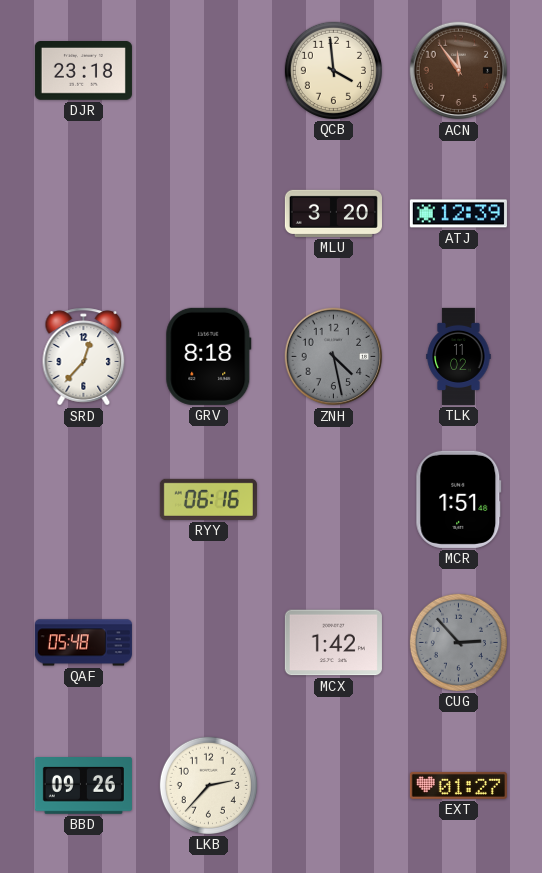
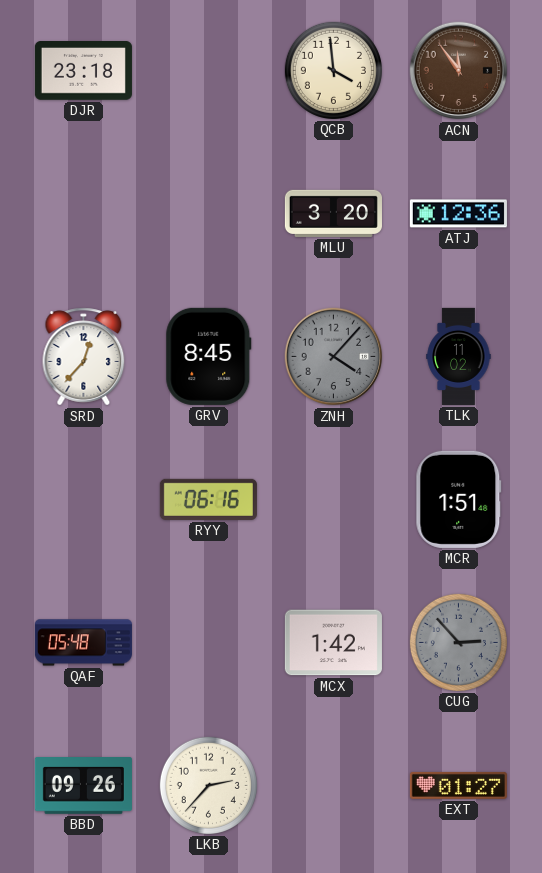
ATJ: 12:39 -> 12:36
GRV: 8:18 -> 8:45
ZNH: 4:28 -> 4:07
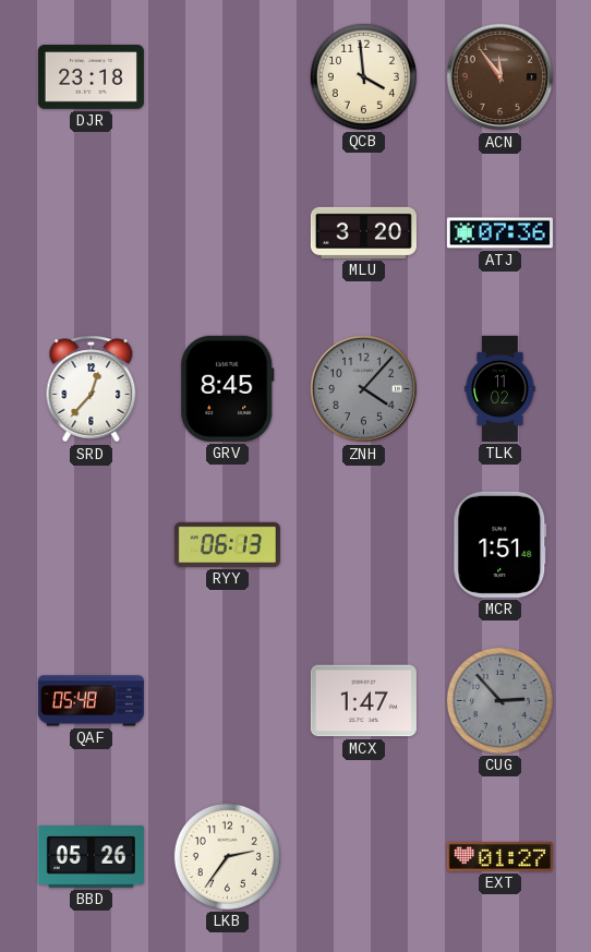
ATJ: 12:36 -> 07:36
RYY: 06:16 -> 06:13
MCX: 1:42 -> 1:47
BBD: 09:26 -> 05:26
LKB: 2:37 -> 2:36
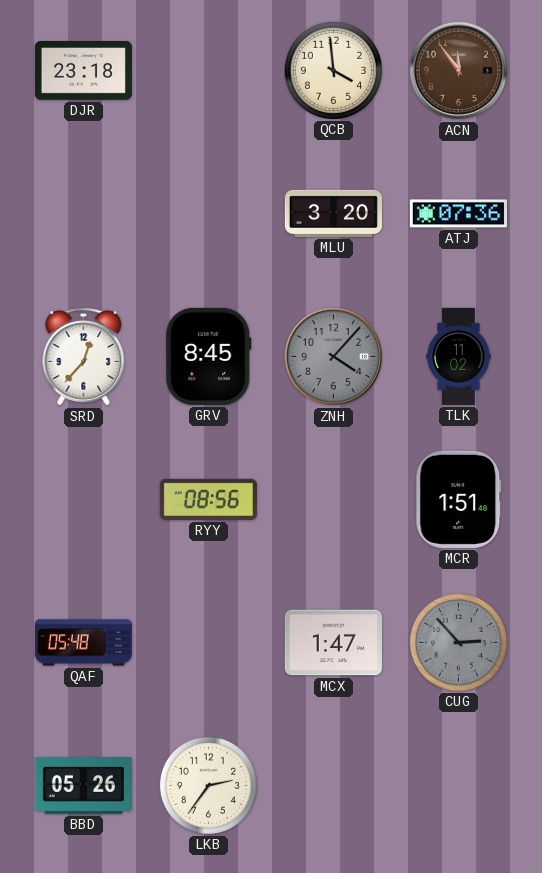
RYY: 06:13 -> 08:56
EXT: 01:27 -> none
